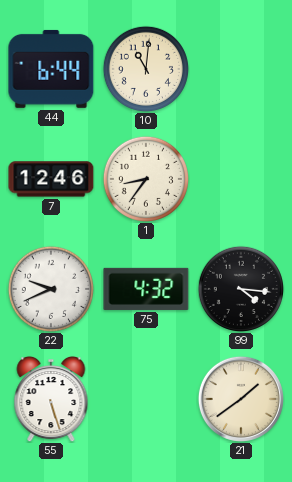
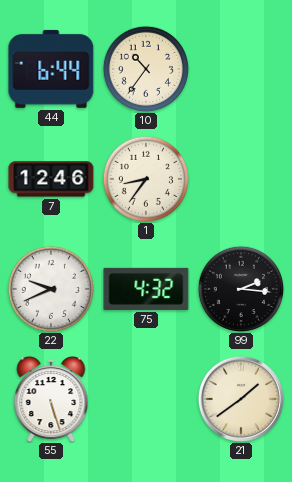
10: 11:01 -> 10:36
99: 4:16 -> 2:16
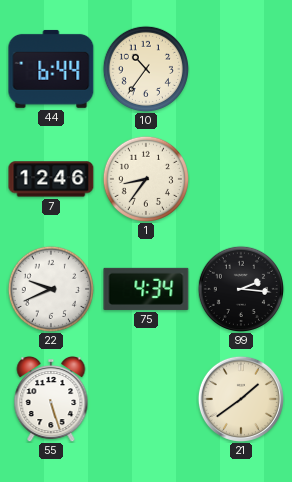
75: 4:32 -> 4:34
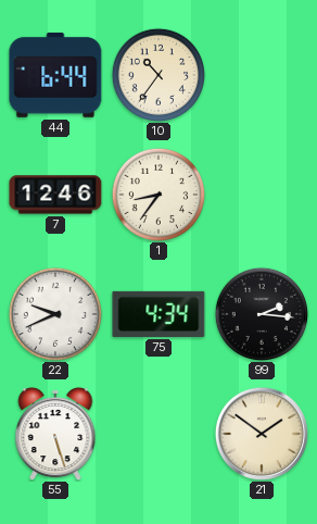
21: 1:39 -> 1:51
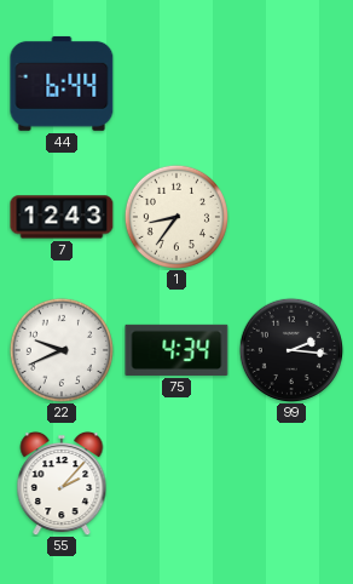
10: 10:36 -> none
7: 12:46 -> 12:43
55: 5:27 -> 2:07
21: 1:51 -> none
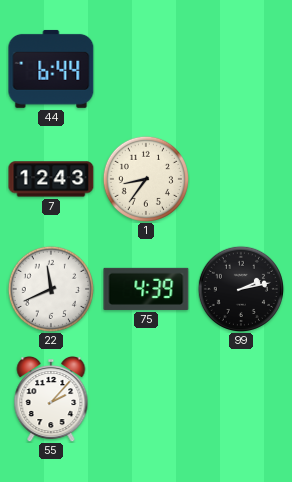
22: 9:41 -> 11:41
75: 4:34 -> 4:39
99: 2:16 -> 2:13
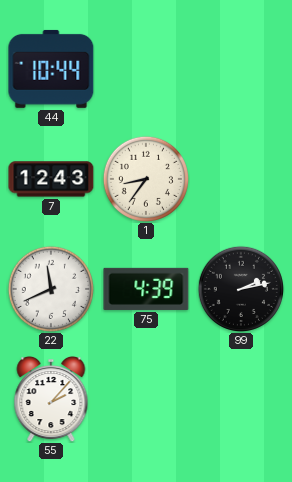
44: 6:44 -> 10:44
